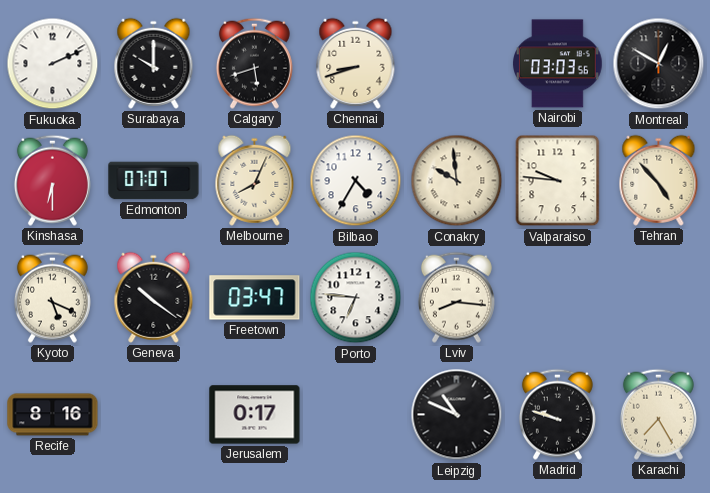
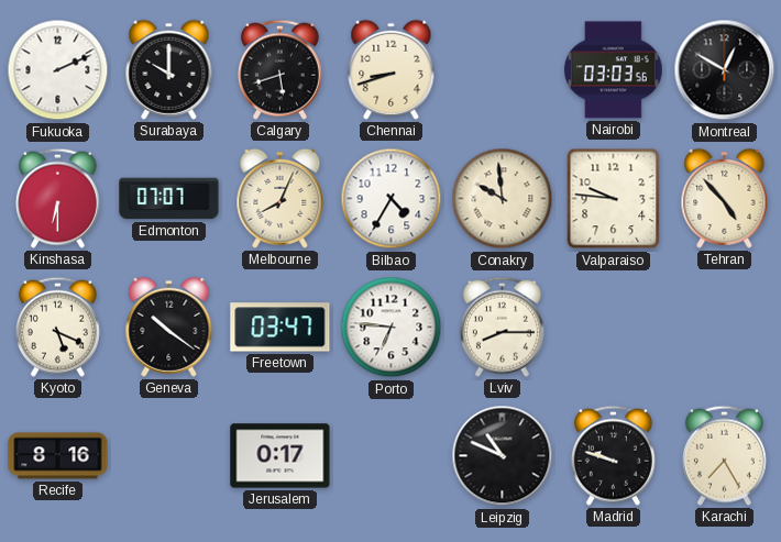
Lviv: 8:16 -> 8:15
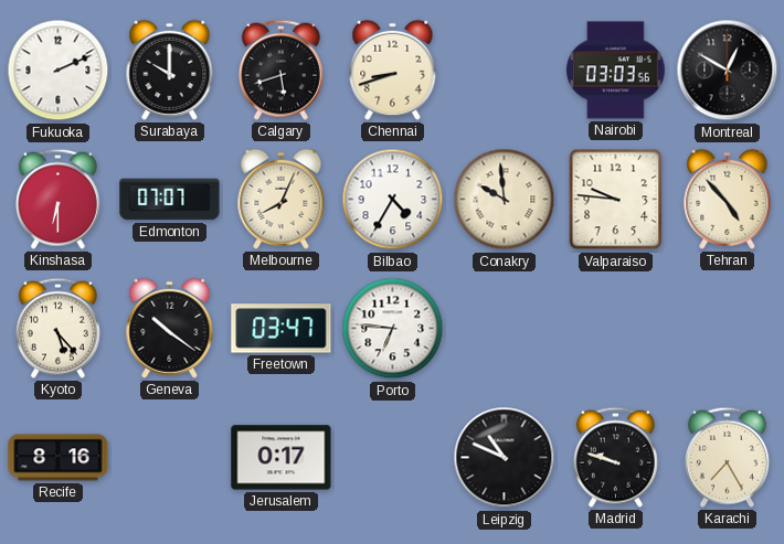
Kyoto: 5:19 -> 5:23
Lviv: 8:15 -> none
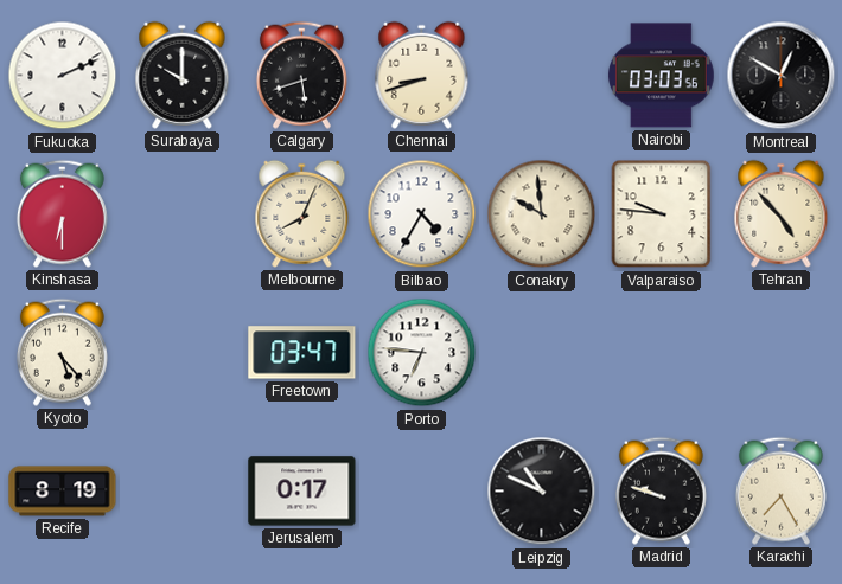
Edmonton: 07:07 -> none
Geneva: 10:21 -> none
Recife: 8:16 -> 8:19
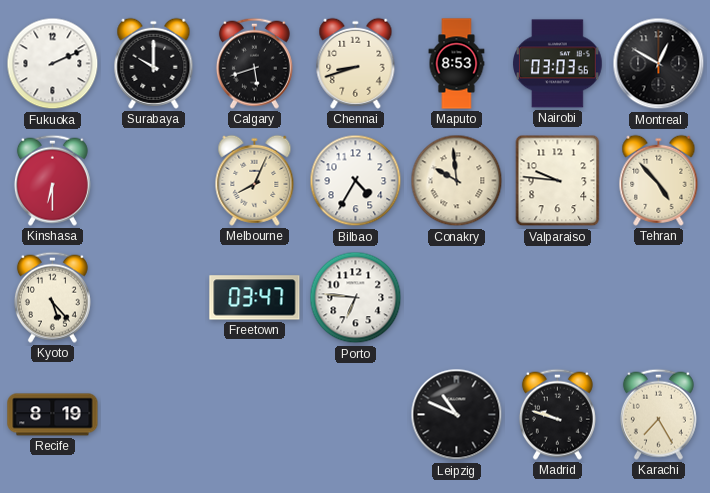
Maputo: none -> 8:53
Jerusalem: 0:17 -> none
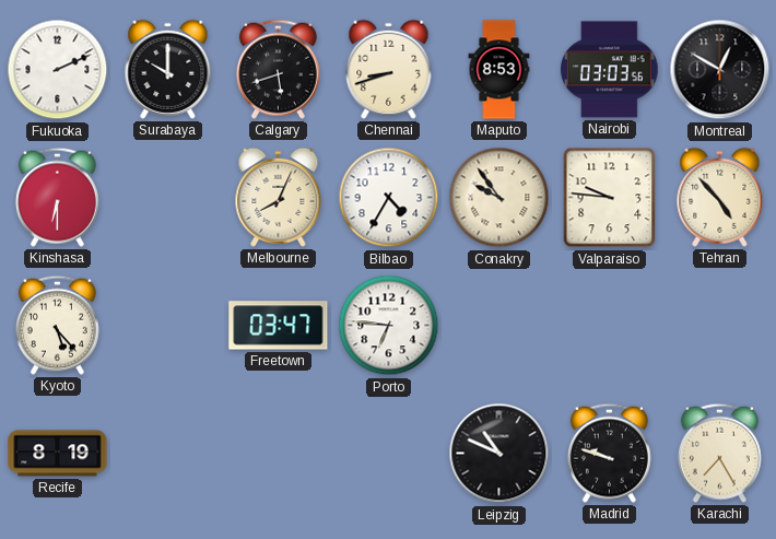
Conakry: 9:59 -> 9:54
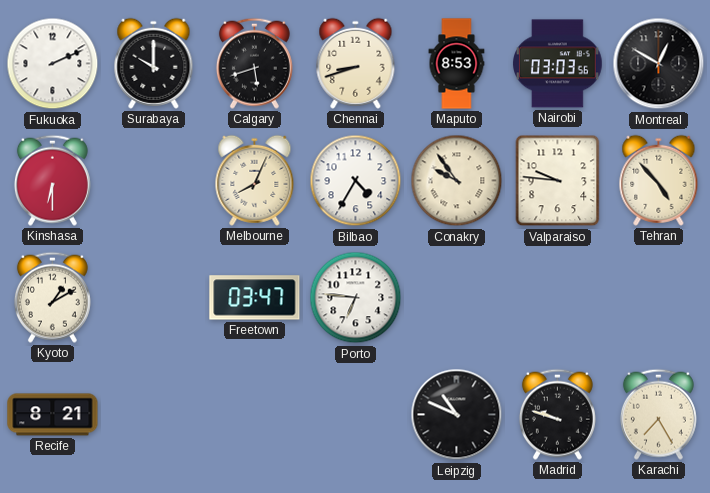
Kyoto: 5:23 -> 1:10
Recife: 8:19 -> 8:21
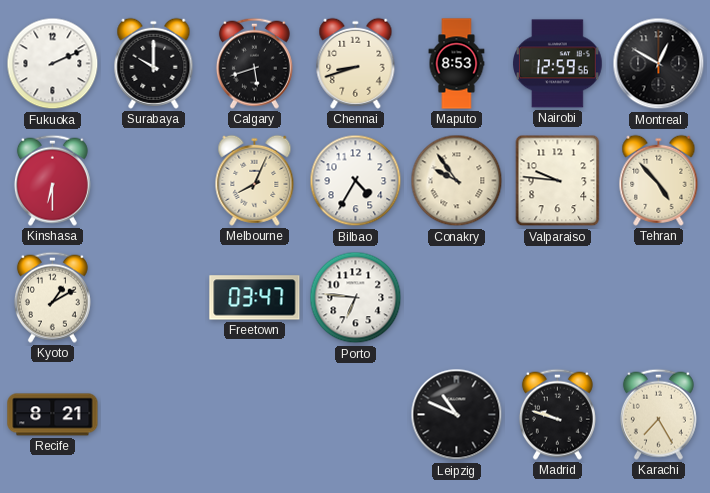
Nairobi: 03:03 -> 12:59
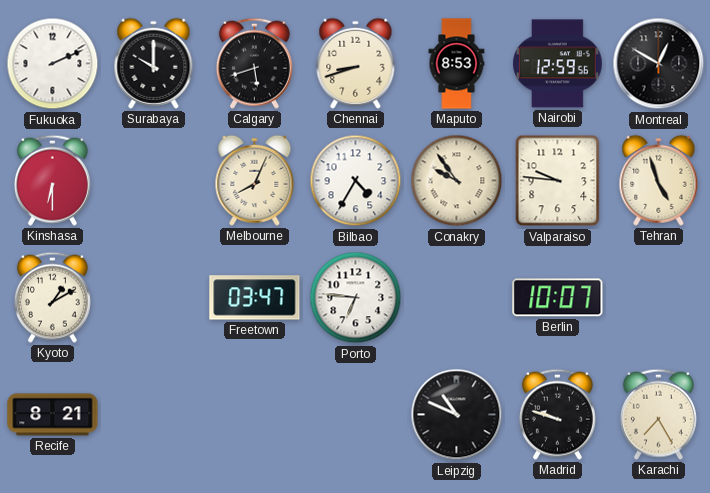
Tehran: 4:53 -> 4:57
Berlin: none -> 10:07
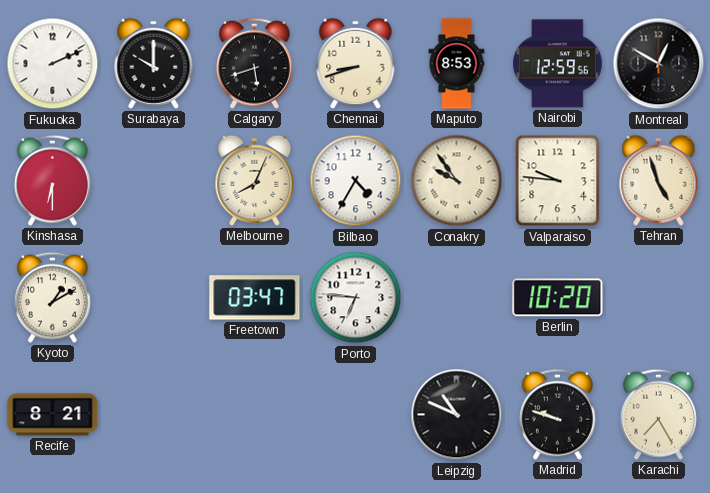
Berlin: 10:07 -> 10:20
